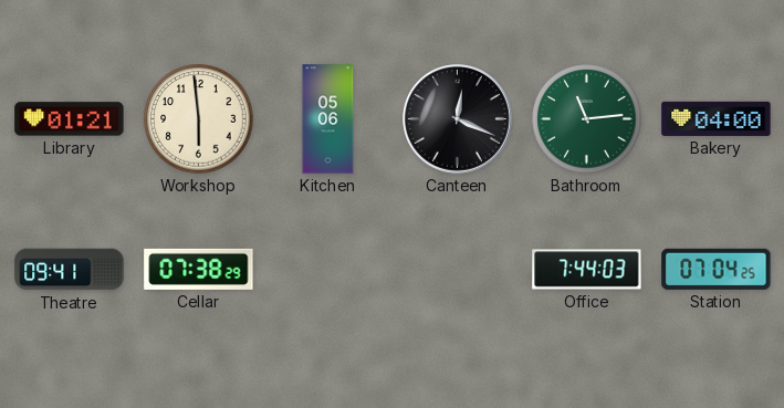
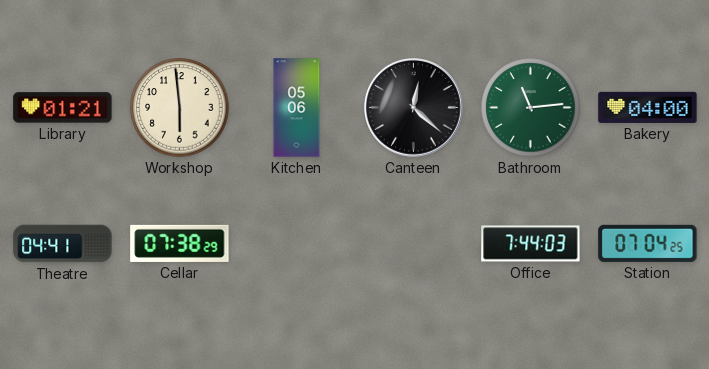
Canteen: 12:19 -> 12:22
Theatre: 09:41 -> 04:41
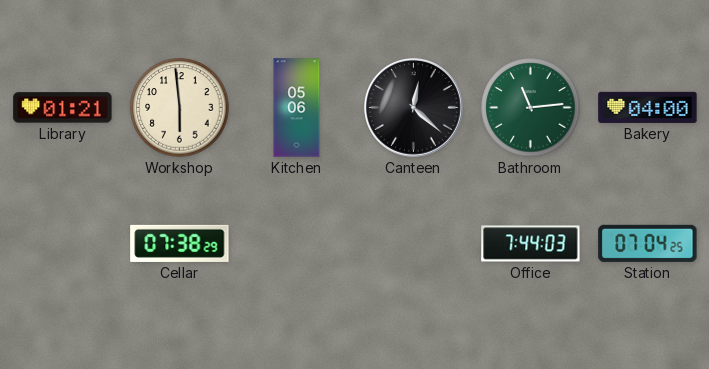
Theatre: 04:41 -> none
